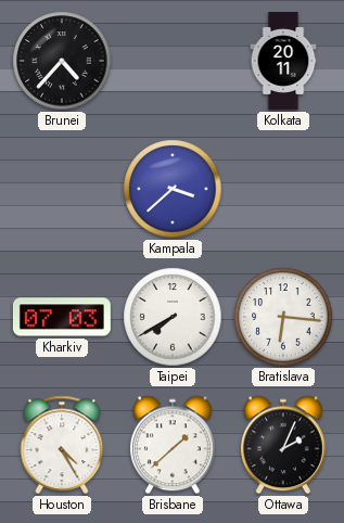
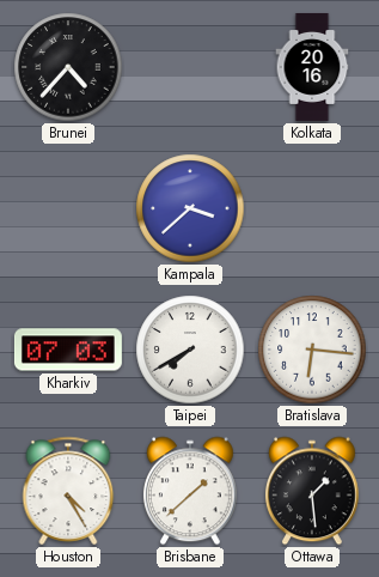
Kolkata: 20:11 -> 20:16
Ottawa: 2:04 -> 1:29
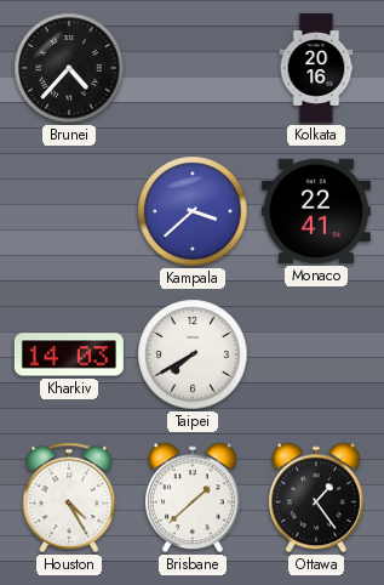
Monaco: none -> 22:41
Kharkiv: 07:03 -> 14:03
Bratislava: 6:16 -> none
Ottawa: 1:29 -> 1:24
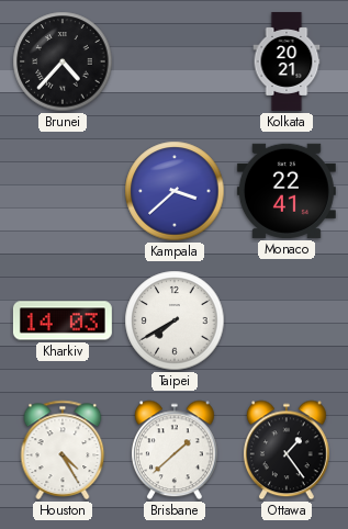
Kolkata: 20:16 -> 20:21
